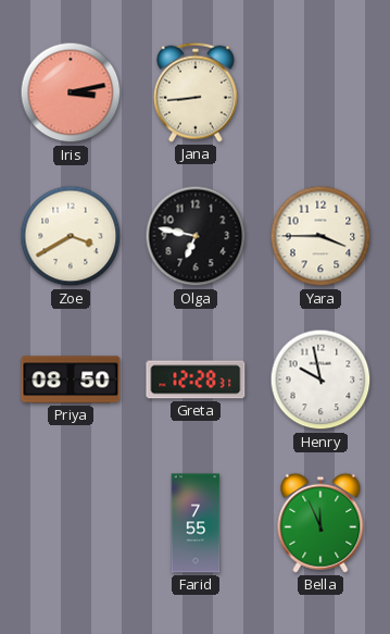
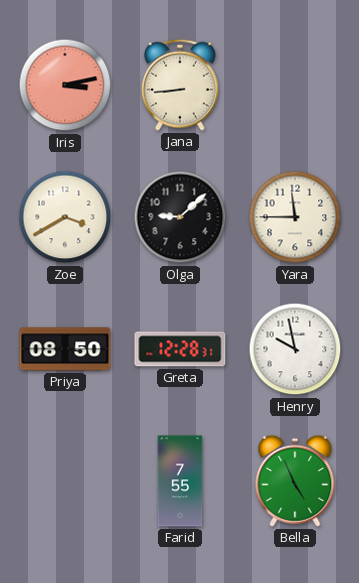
Olga: 6:47 -> 9:08
Yara: 3:45 -> 11:45
Bella: 11:56 -> 4:56
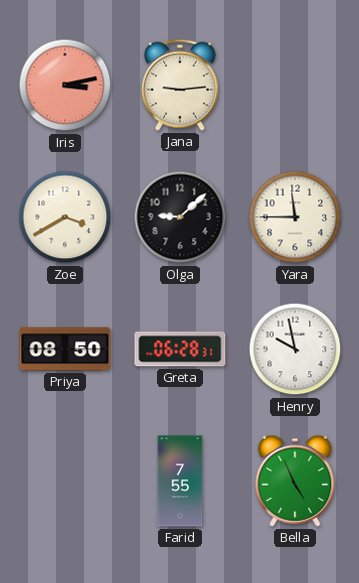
Jana: 8:44 -> 9:14
Greta: 12:28 -> 06:28
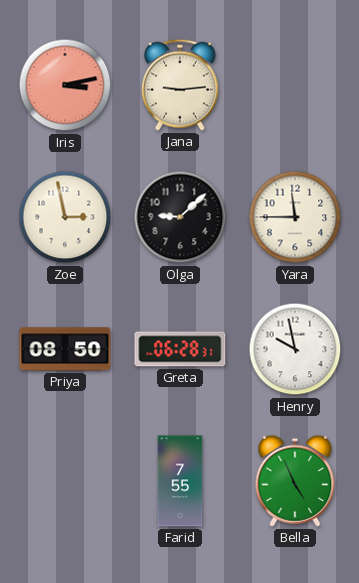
Zoe: 3:40 -> 2:58
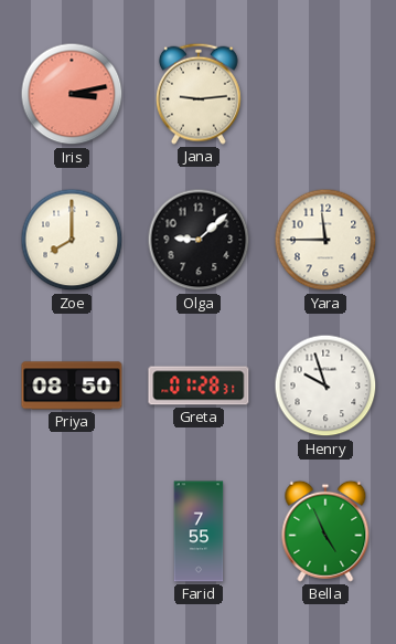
Zoe: 2:58 -> 8:00
Greta: 06:28 -> 01:28
Henry: 9:58 -> 9:57
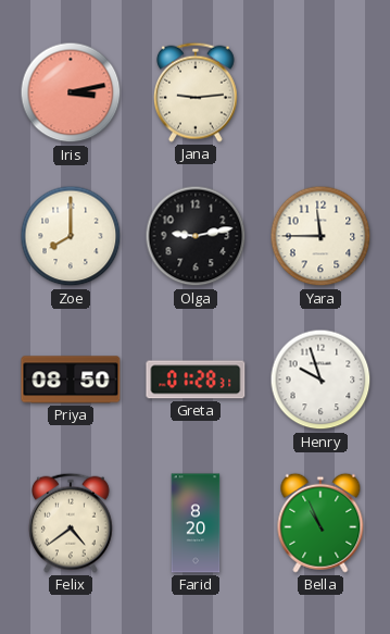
Olga: 9:08 -> 9:13
Felix: none -> 4:39
Farid: 7:55 -> 8:20
Bella: 4:56 -> 10:56
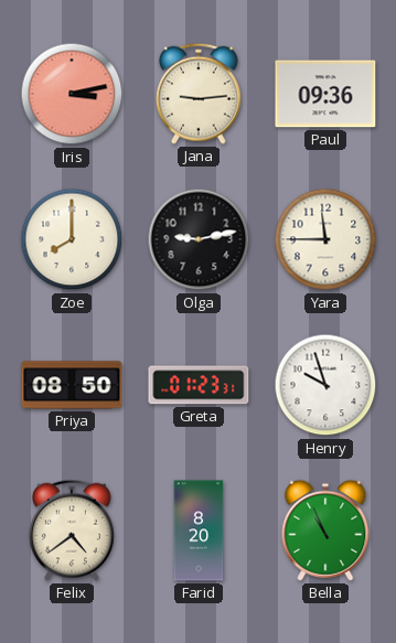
Paul: none -> 09:36
Greta: 01:28 -> 01:23
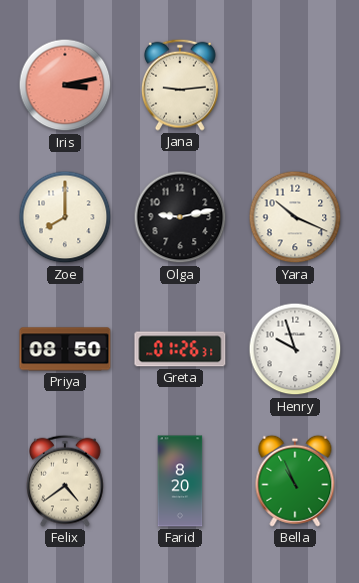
Paul: 09:36 -> none
Yara: 11:45 -> 10:19
Greta: 01:23 -> 01:26
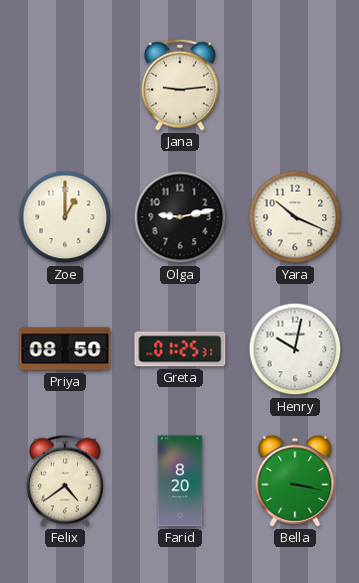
Iris: 3:13 -> none
Zoe: 8:00 -> 1:00
Greta: 01:26 -> 01:25
Henry: 9:57 -> 10:02
Bella: 10:56 -> 3:17
